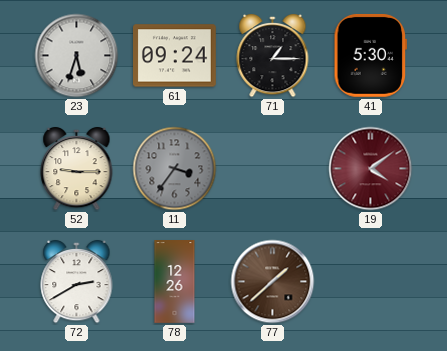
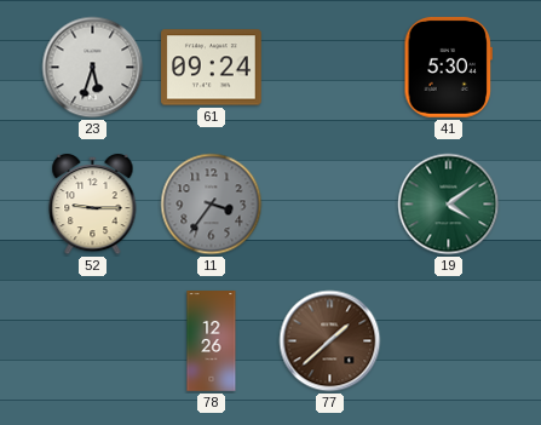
71: 1:15 -> none
19 dial: burgundy -> green
72: 2:40 -> none
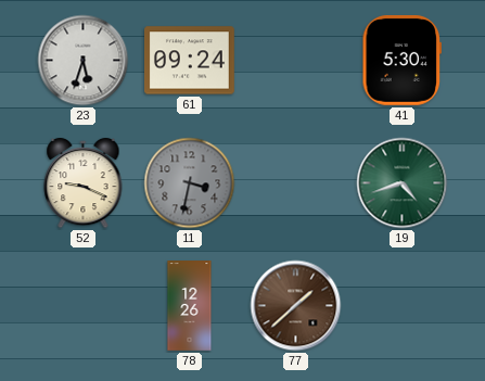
52: 9:15 -> 9:19
11: 3:36 -> 3:32
19: 4:09 -> 4:42
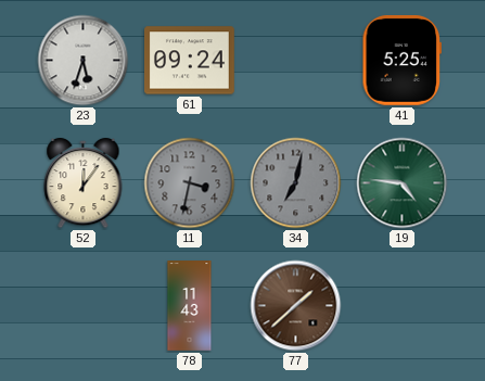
41: 5:30 -> 5:25
52: 9:19 -> 12:06
34: none -> 7:02
19: 4:42 -> 4:46
78: 12:26 -> 11:43
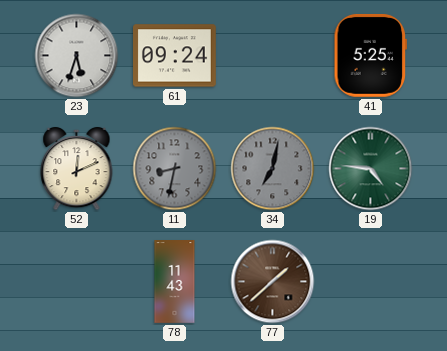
52: 12:06 -> 12:11
11: 3:32 -> 8:32
